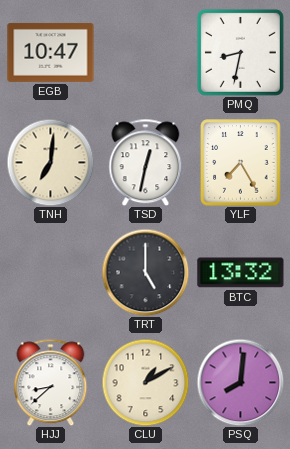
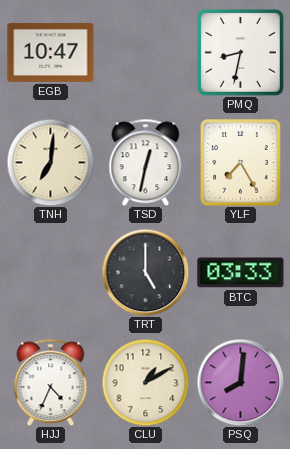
BTC: 13:32 -> 03:33
HJJ: 8:38 -> 4:34
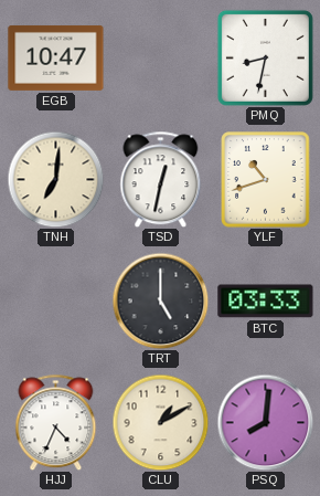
YLF: 7:25 -> 10:42
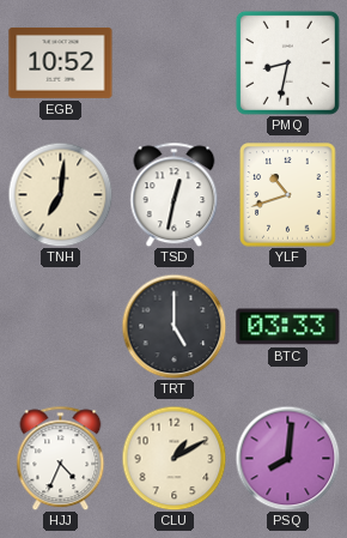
EGB: 10:47 -> 10:52
